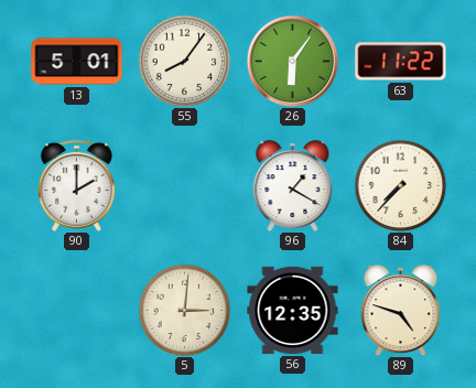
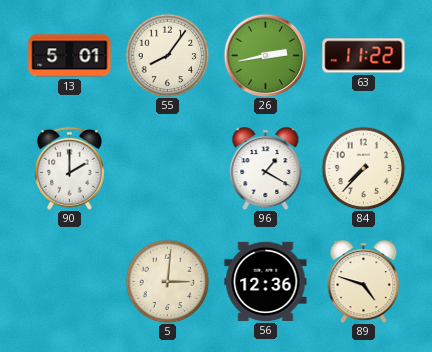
26: 6:06 -> 2:43
56: 12:35 -> 12:36
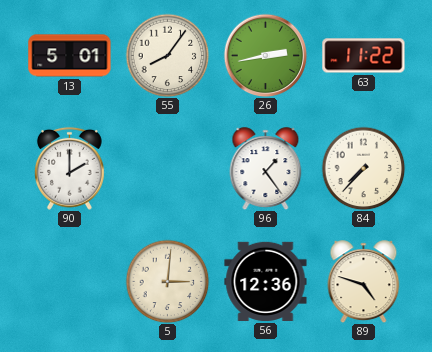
96: 1:20 -> 1:24
